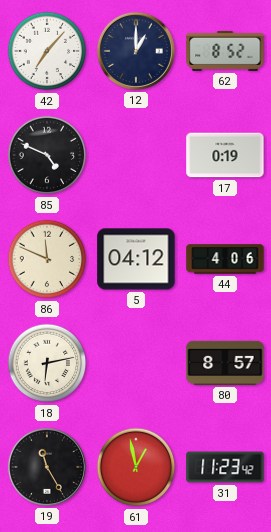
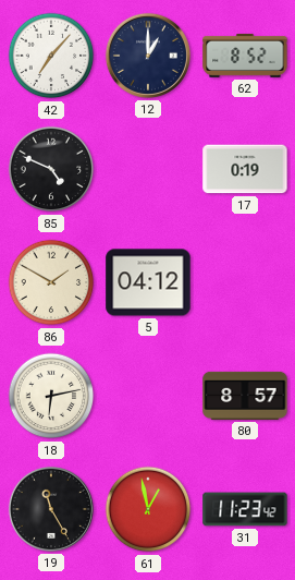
86: 11:49 -> 1:50
44: 4:06 -> none
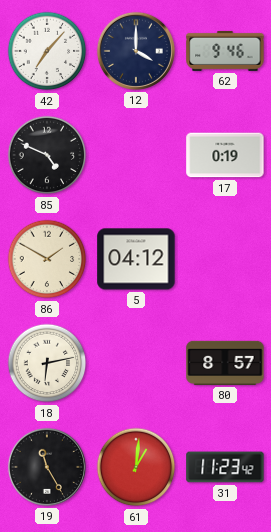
12: 1:00 -> 4:00
62: 8:52 -> 9:46
61: 12:58 -> 1:01
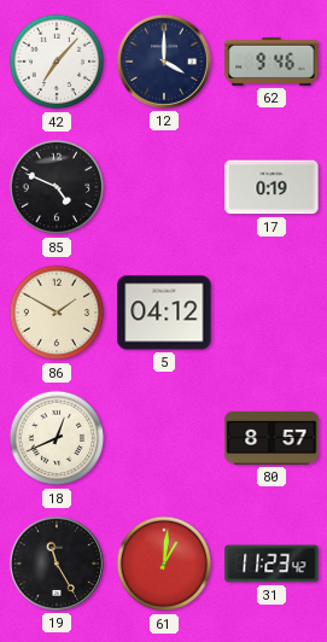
18: 6:13 -> 12:41
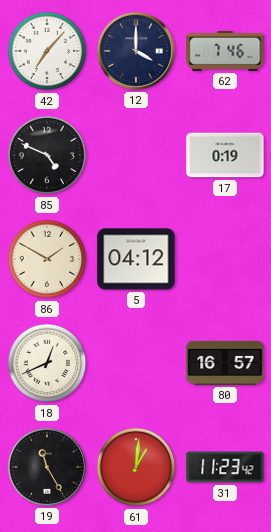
62: 9:46 -> 7:46
80: 8:57 -> 16:57
